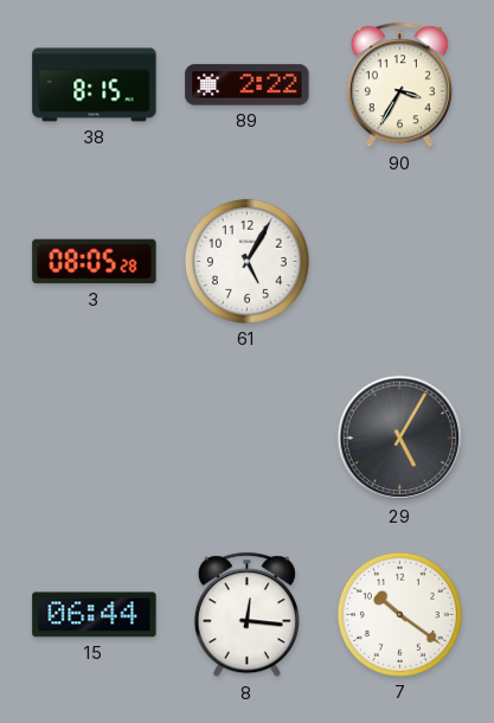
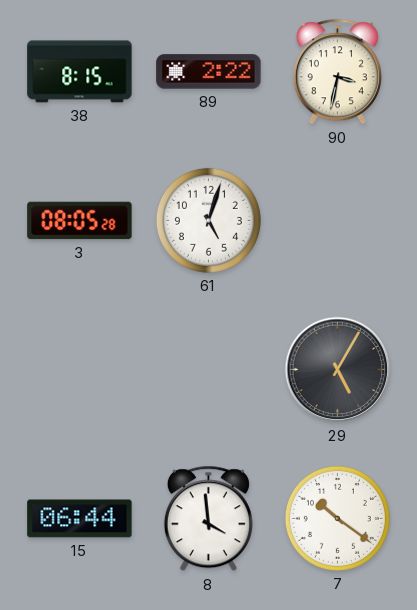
90: 3:35 -> 3:32
61: 5:05 -> 5:03
8: 12:16 -> 3:59
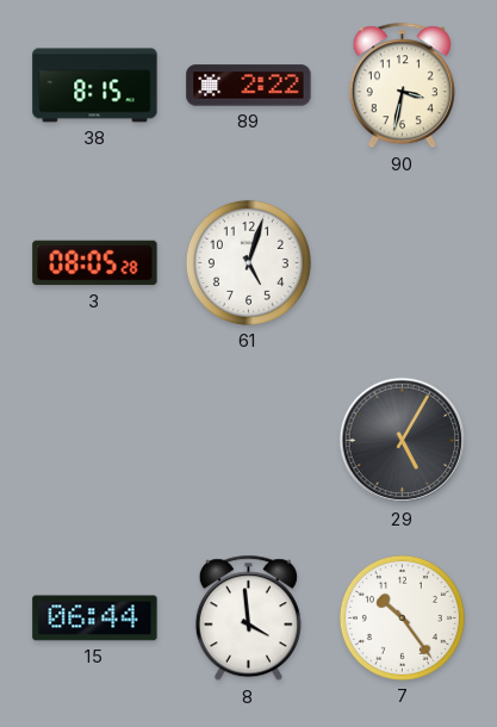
7: 10:21 -> 10:24
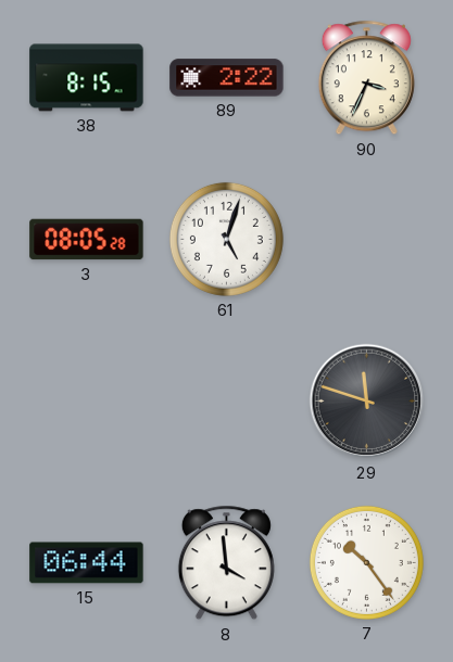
90: 3:32 -> 3:34
29: 5:05 -> 11:48
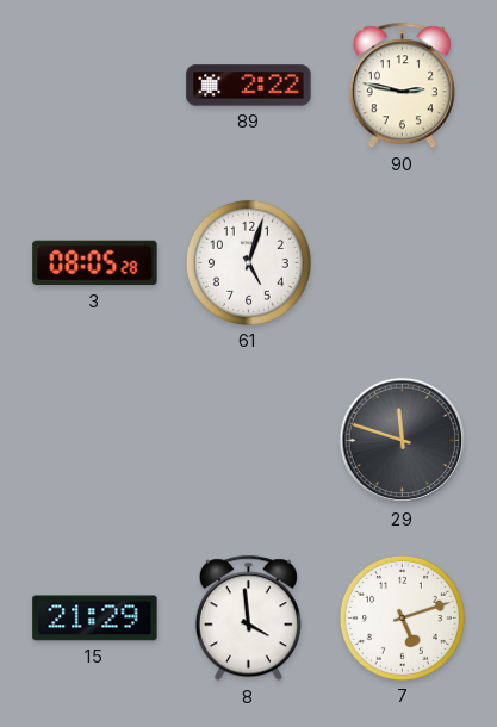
38: 8:15 -> none
90: 3:34 -> 2:47
15: 06:44 -> 21:29
7: 10:24 -> 5:12
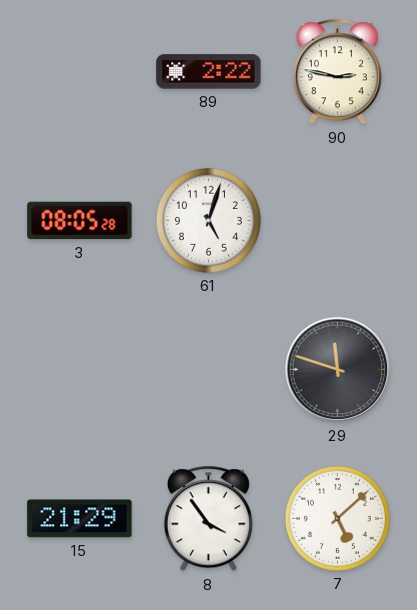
8: 3:59 -> 3:54
7: 5:12 -> 5:08
